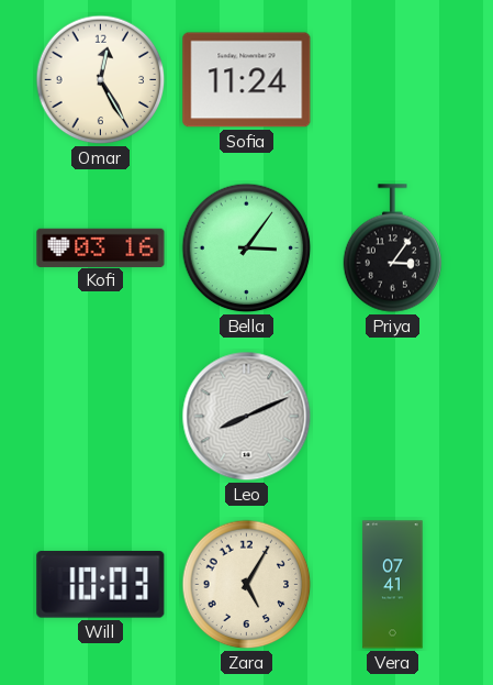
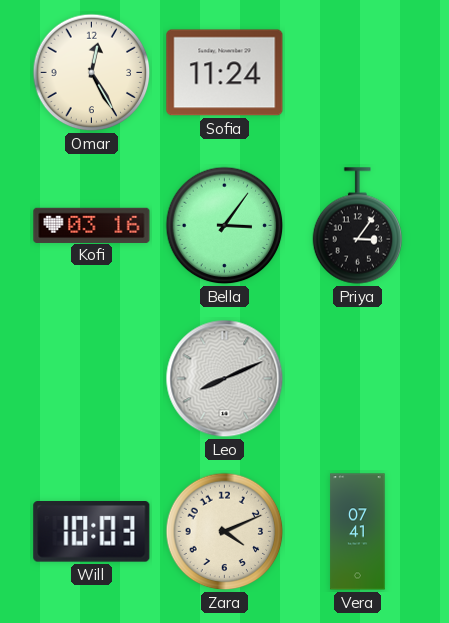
Zara: 5:05 -> 4:11
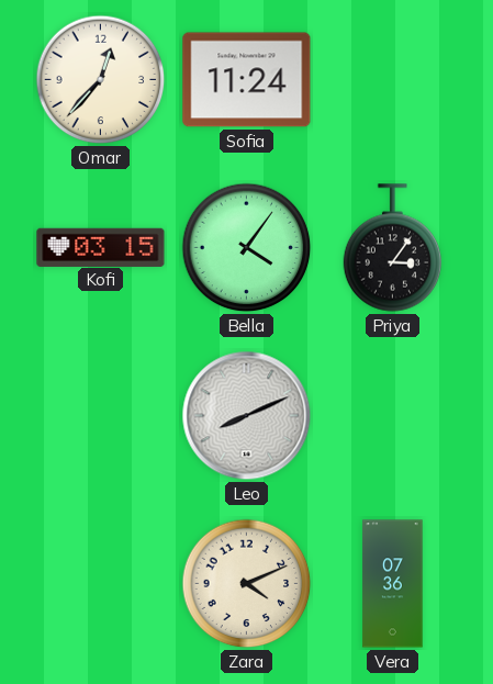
Omar: 12:25 -> 12:37
Kofi: 03:16 -> 03:15
Bella: 3:06 -> 4:06
Will: 10:03 -> none
Vera: 07:41 -> 07:36
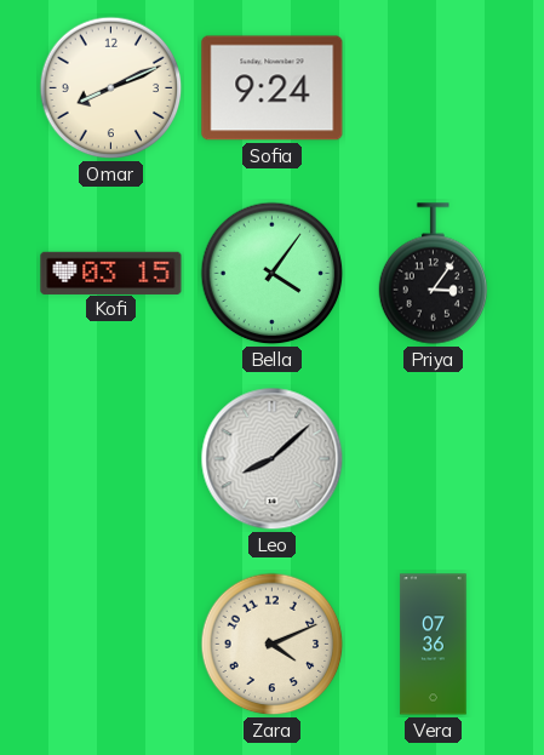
Omar: 12:37 -> 8:11
Sofia: 11:24 -> 9:24
Leo: 8:11 -> 8:08
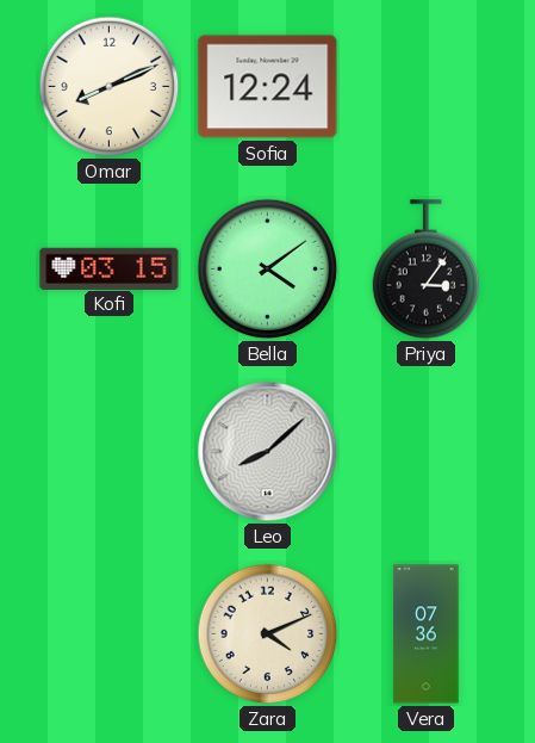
Sofia: 9:24 -> 12:24
Bella: 4:06 -> 4:09
